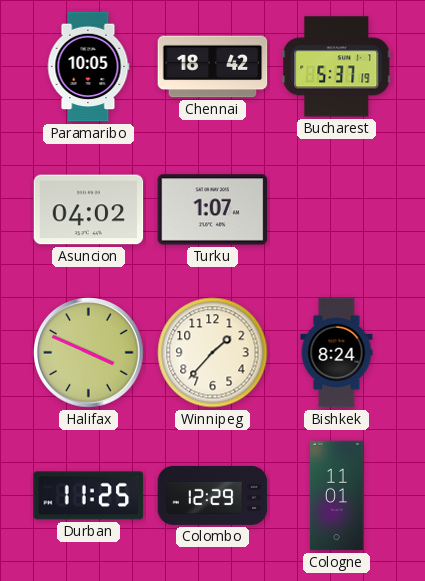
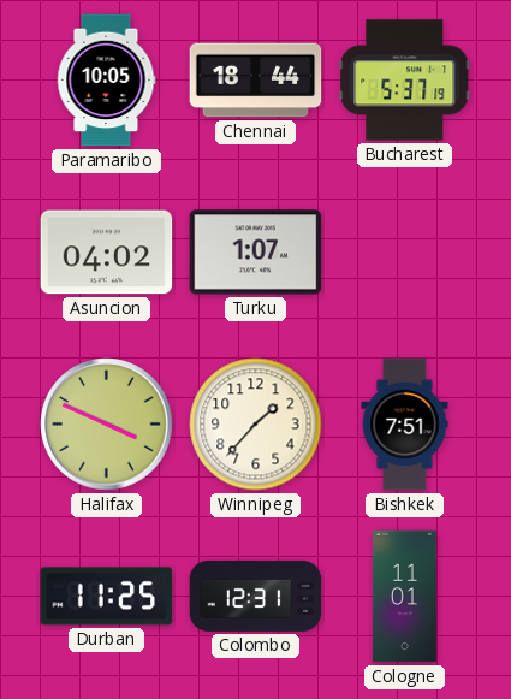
Chennai: 18:42 -> 18:44
Bishkek: 8:24 -> 7:51
Colombo: 12:29 -> 12:31
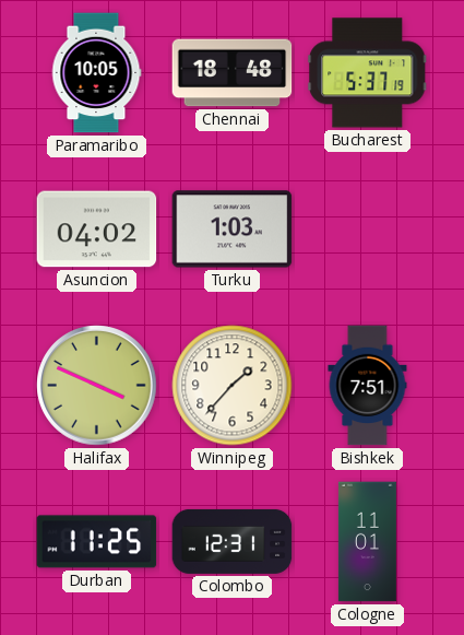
Chennai: 18:44 -> 18:48
Turku: 1:07 -> 1:03
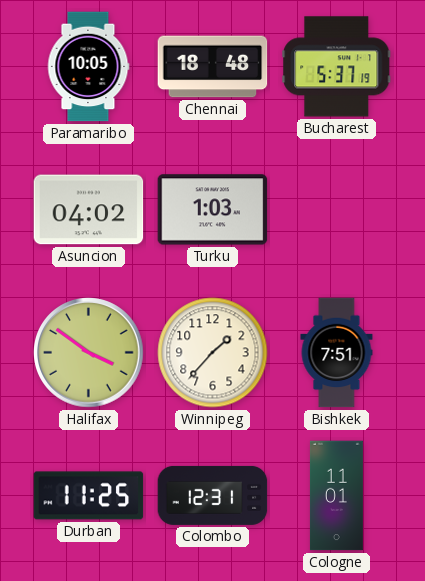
Halifax: 3:49 -> 3:51
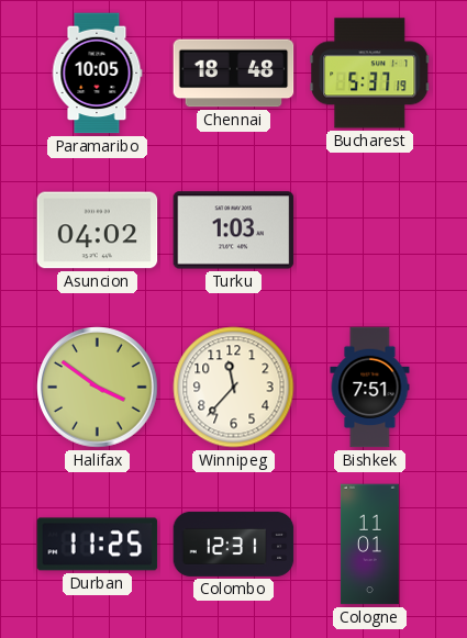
Winnipeg: 1:37 -> 11:37
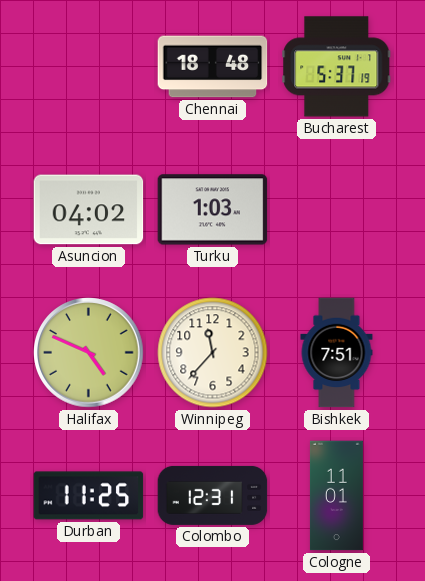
Paramaribo: 10:05 -> none
Halifax: 3:51 -> 4:49
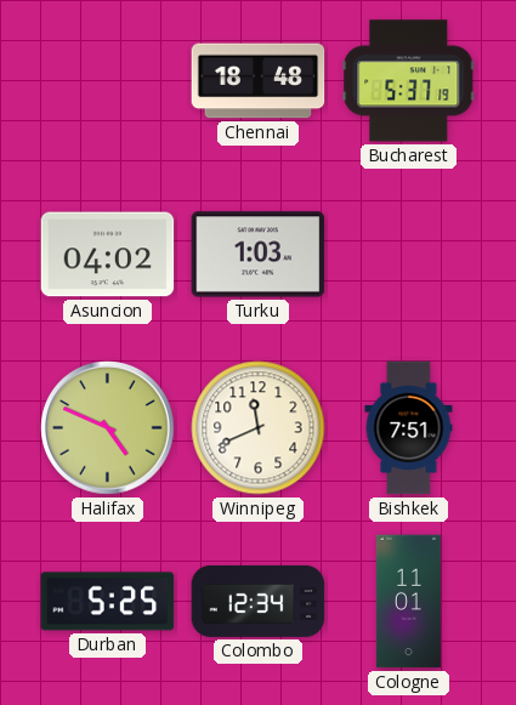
Winnipeg: 11:37 -> 11:41
Durban: 11:25 -> 5:25
Colombo: 12:31 -> 12:34
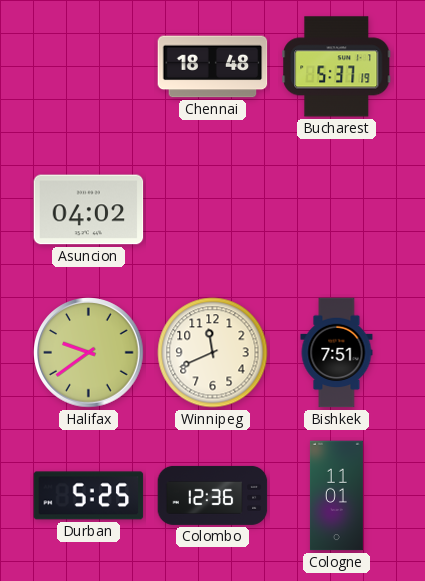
Turku: 1:03 -> none
Halifax: 4:49 -> 9:39
Colombo: 12:34 -> 12:36
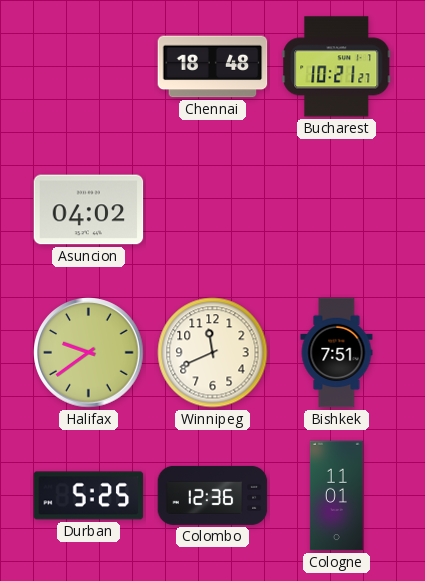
Bucharest: 5:37 -> 10:21
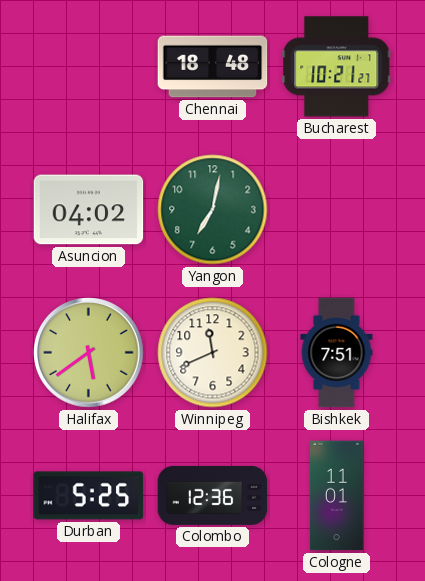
Yangon: none -> 7:02
Halifax: 9:39 -> 5:39
